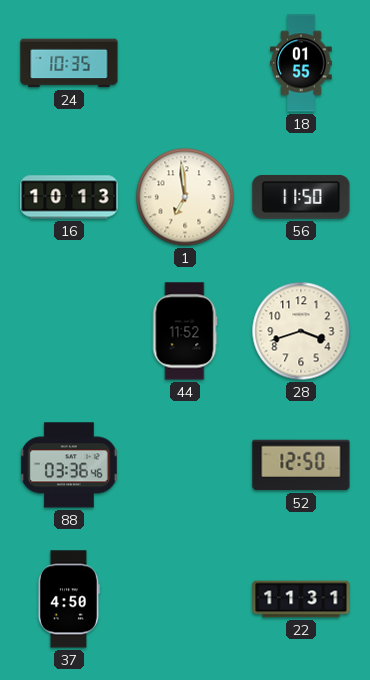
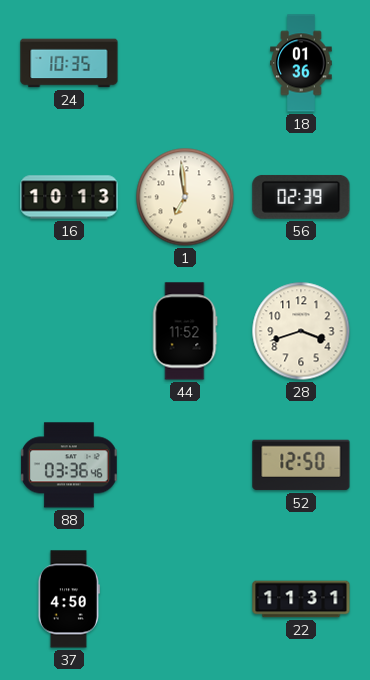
18: 01:55 -> 01:36
56: 11:50 -> 02:39
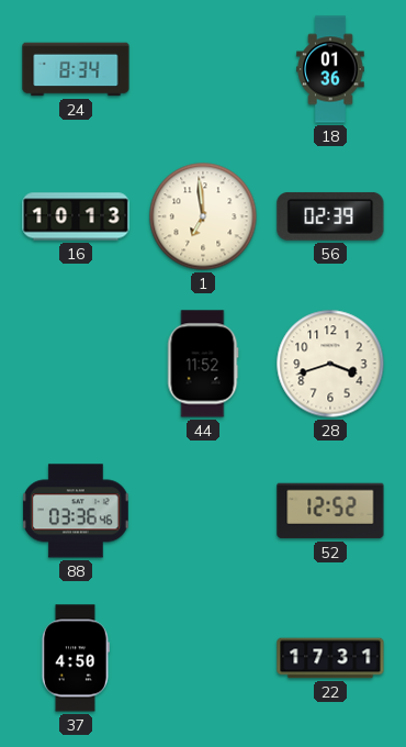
24: 10:35 -> 8:34
52: 12:50 -> 12:52
22: 11:31 -> 17:31
